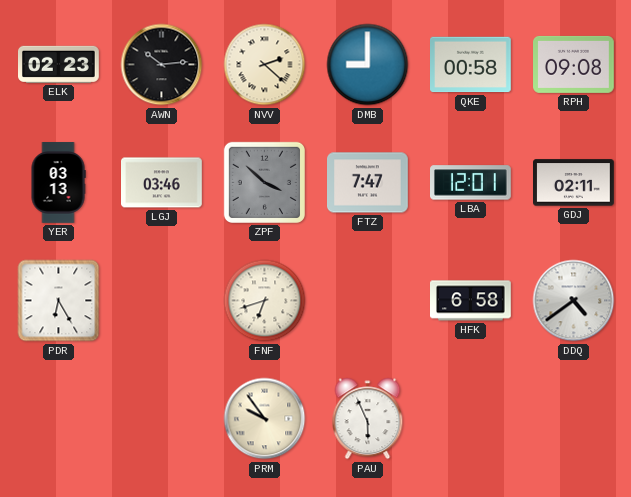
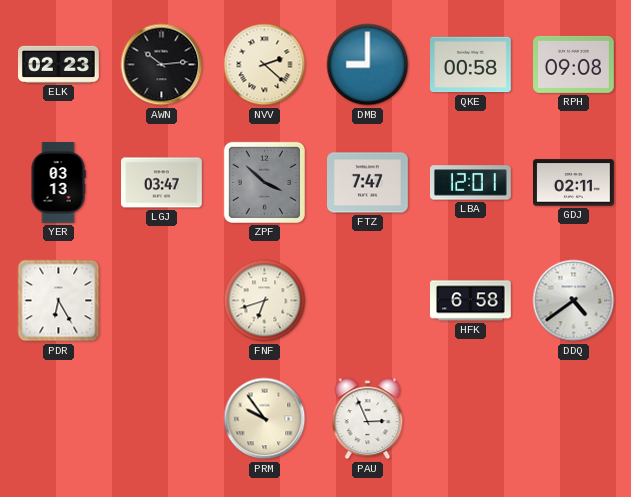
LGJ: 03:46 -> 03:47
PAU: 5:56 -> 2:56
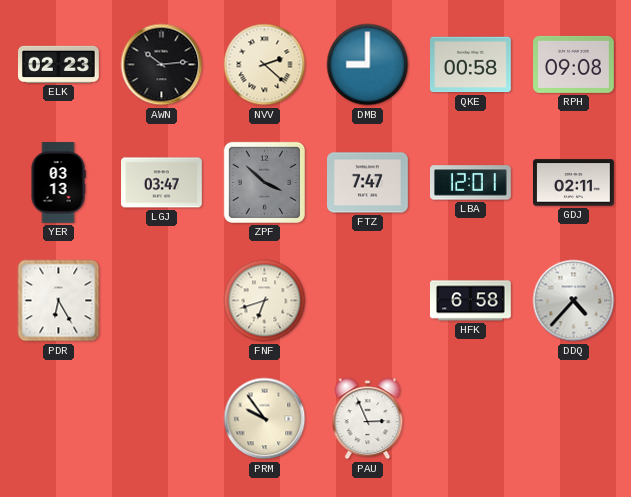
DDQ: 4:39 -> 4:37
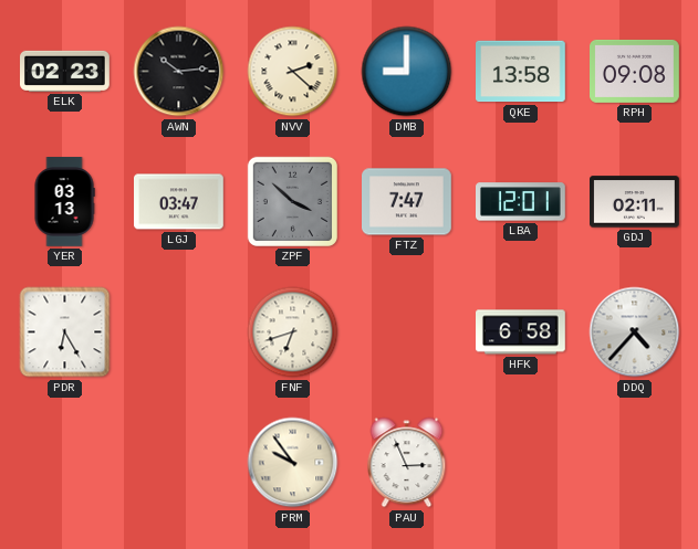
QKE: 00:58 -> 13:58
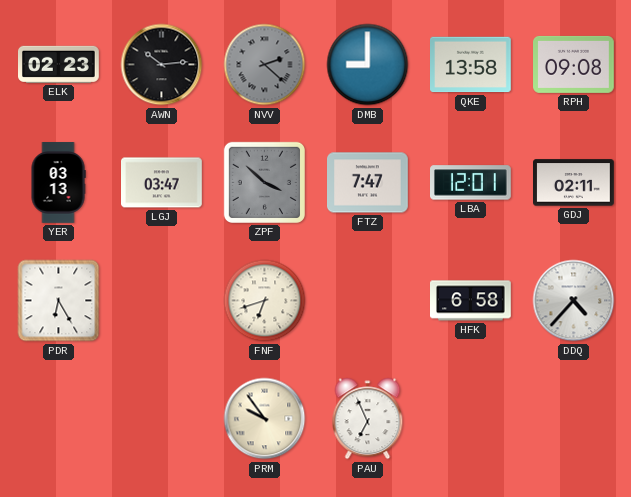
NVV dial: cream -> grey
PAU: 2:56 -> 6:56
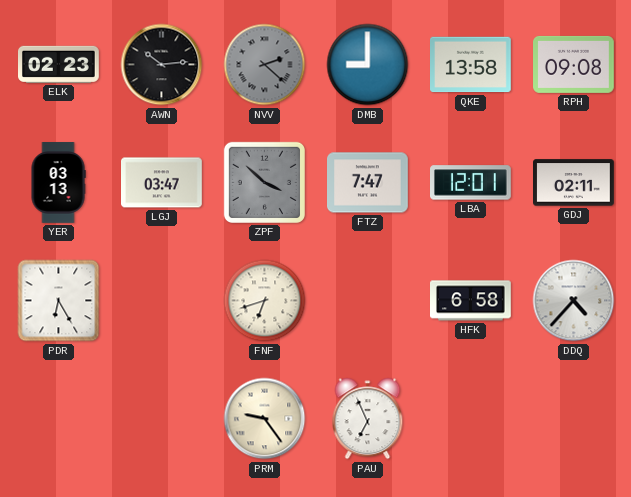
PRM: 9:54 -> 9:24
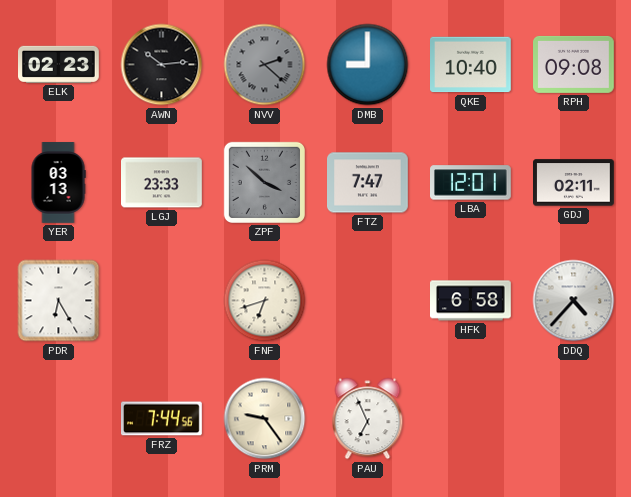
QKE: 13:58 -> 10:40
LGJ: 03:47 -> 23:33
FRZ: none -> 7:44
